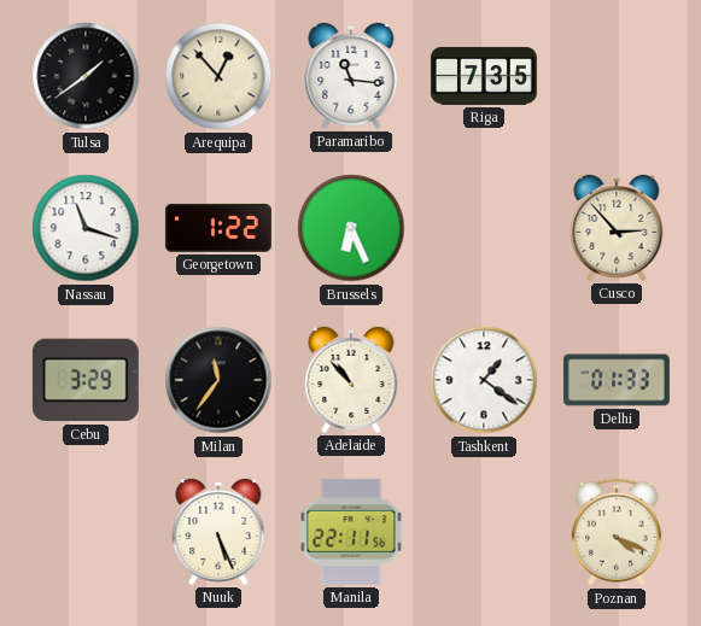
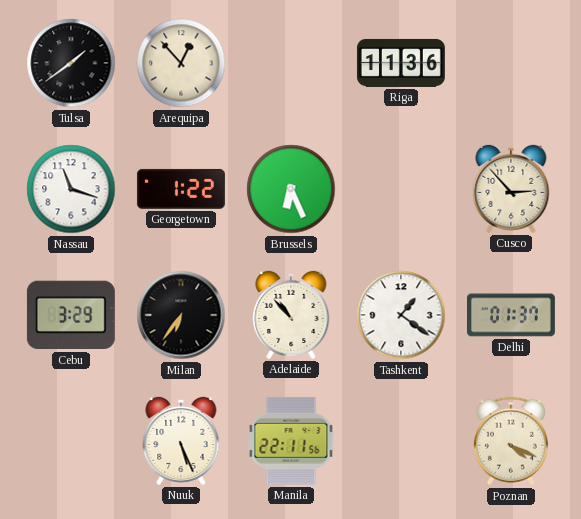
Paramaribo: 11:16 -> none
Riga: 7:35 -> 11:36
Milan: 11:36 -> 6:36
Delhi: 01:33 -> 01:37
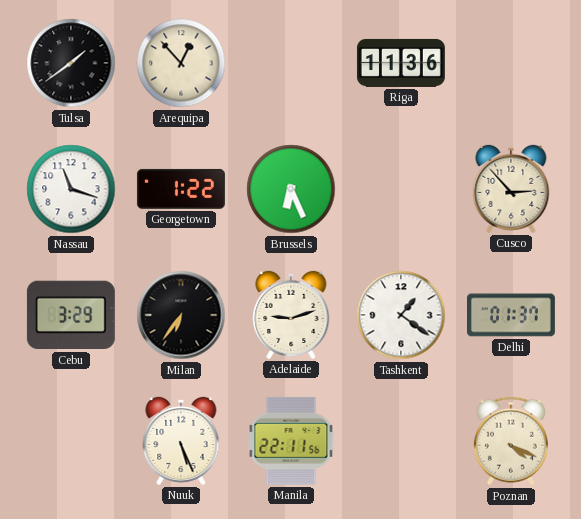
Adelaide: 10:53 -> 9:12
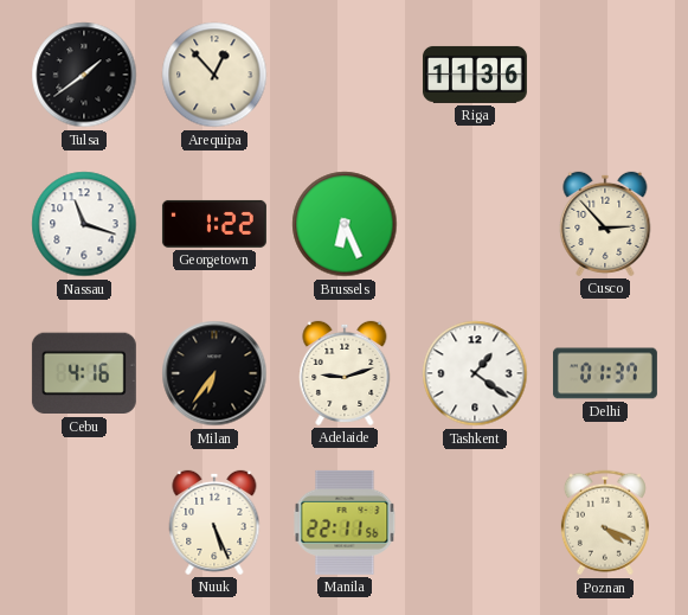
Cebu: 3:29 -> 4:16
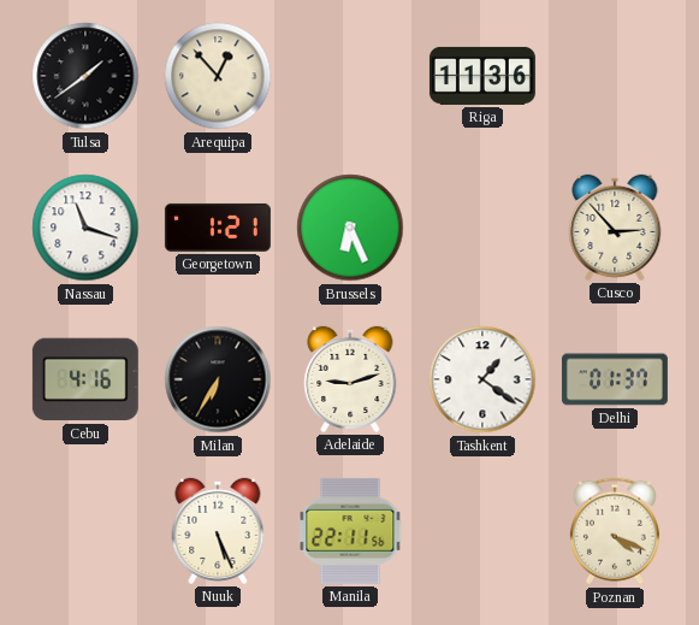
Georgetown: 1:22 -> 1:21
Milan: 6:36 -> 6:35
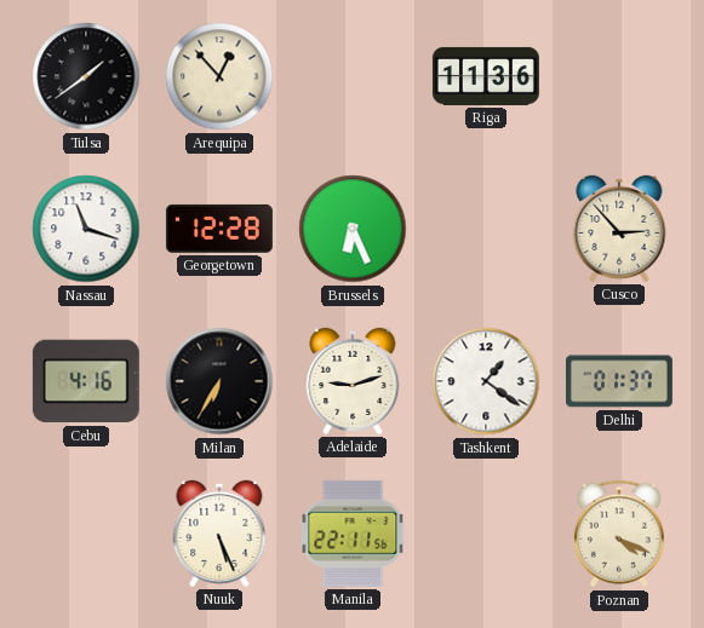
Georgetown: 1:21 -> 12:28
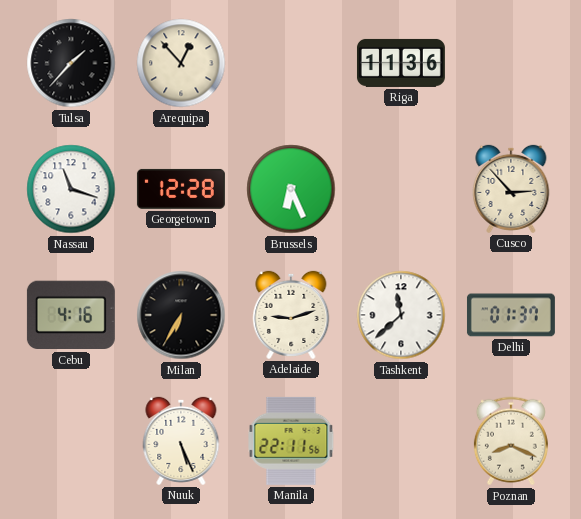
Tulsa: 1:39 -> 1:37
Tashkent: 1:21 -> 11:38
Poznan: 4:19 -> 8:19
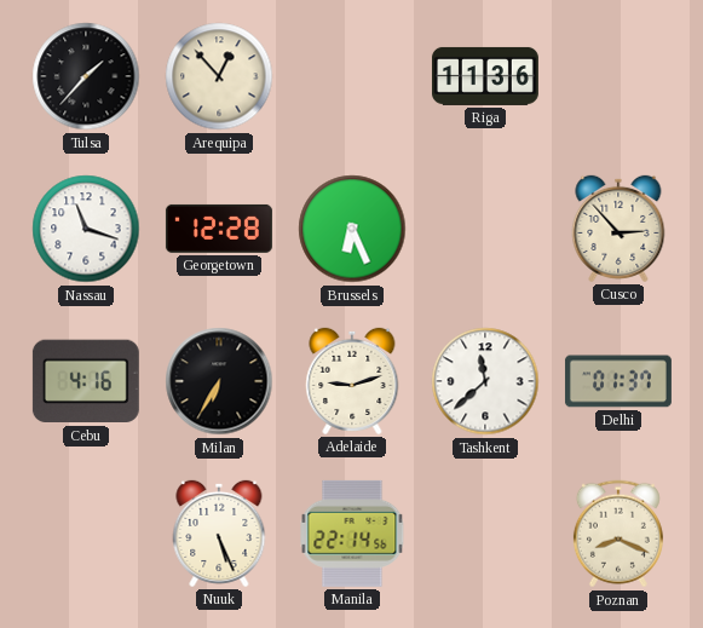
Manila: 22:11 -> 22:14
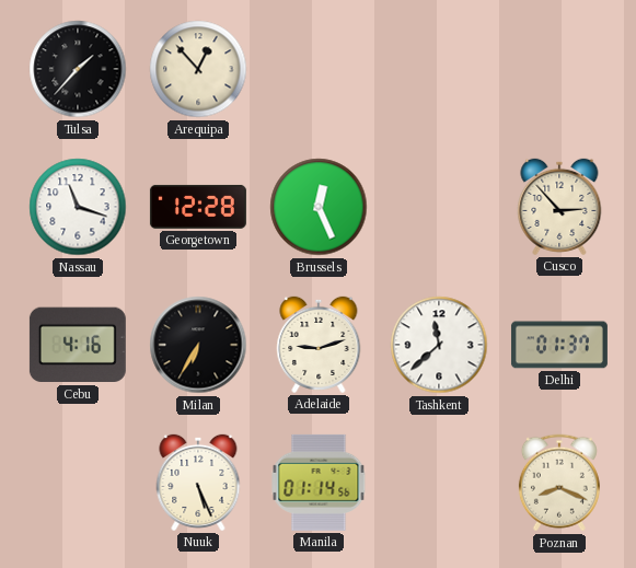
Riga: 11:36 -> none
Brussels: 6:26 -> 12:26
Manila: 22:14 -> 01:14
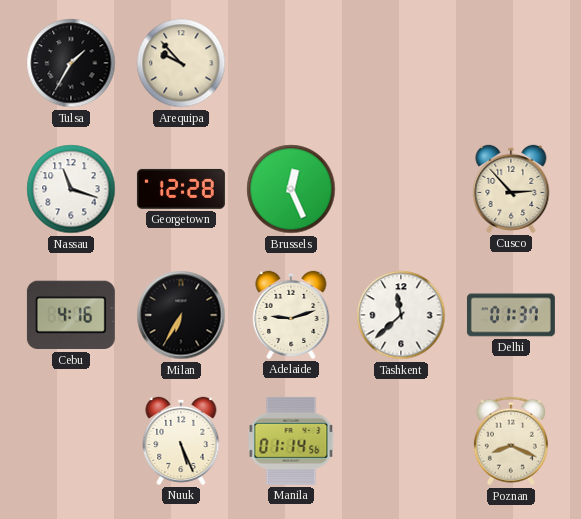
Tulsa: 1:37 -> 1:35
Arequipa: 12:53 -> 9:53
